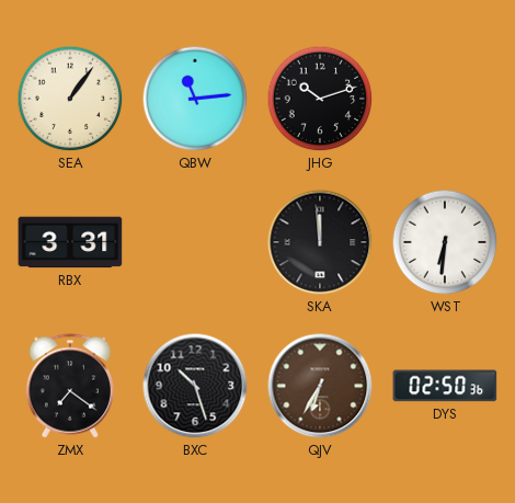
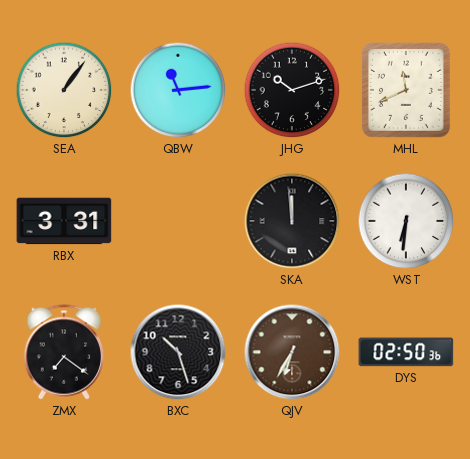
MHL: none -> 11:41
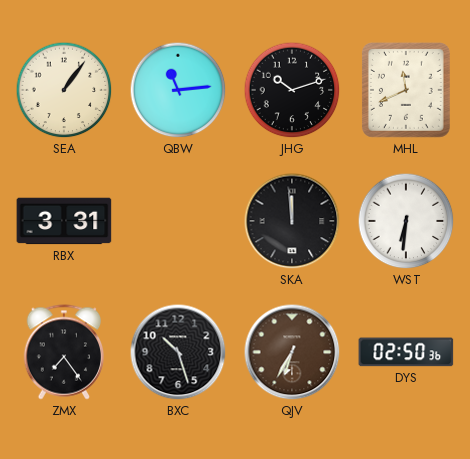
ZMX: 7:21 -> 7:24
